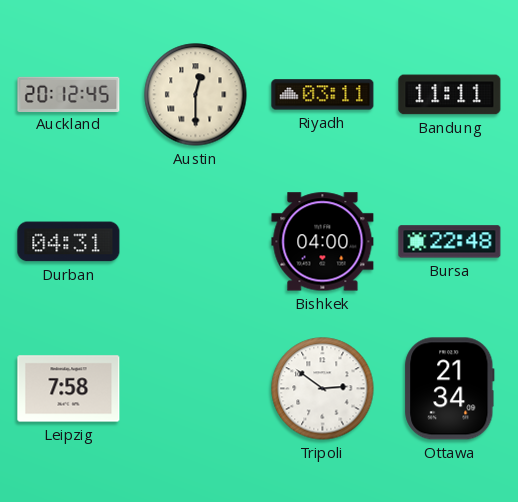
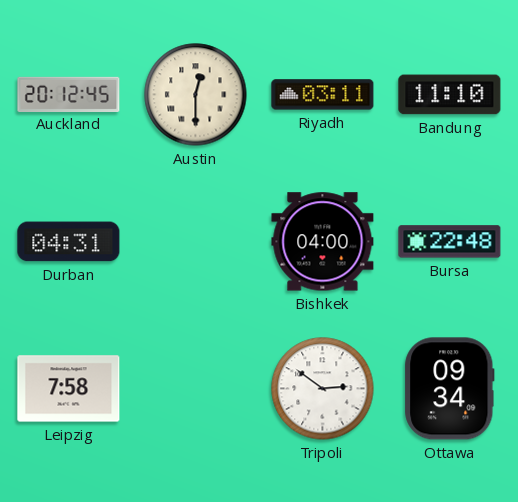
Bandung: 11:11 -> 11:10
Ottawa: 21:34 -> 09:34
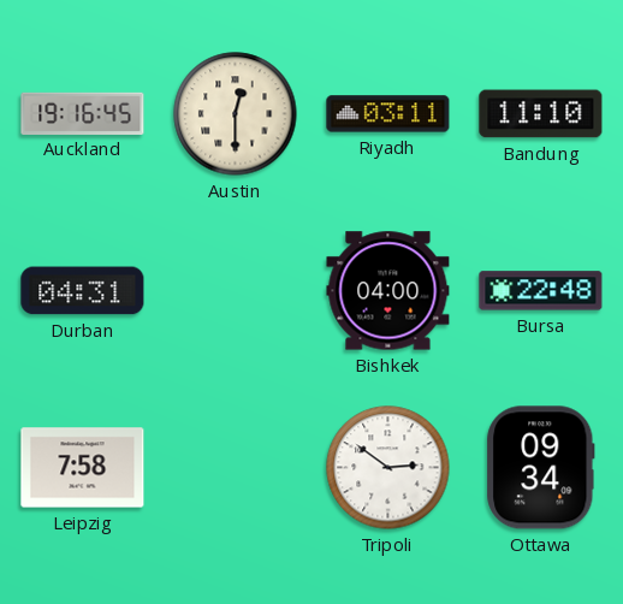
Auckland: 20:12 -> 19:16
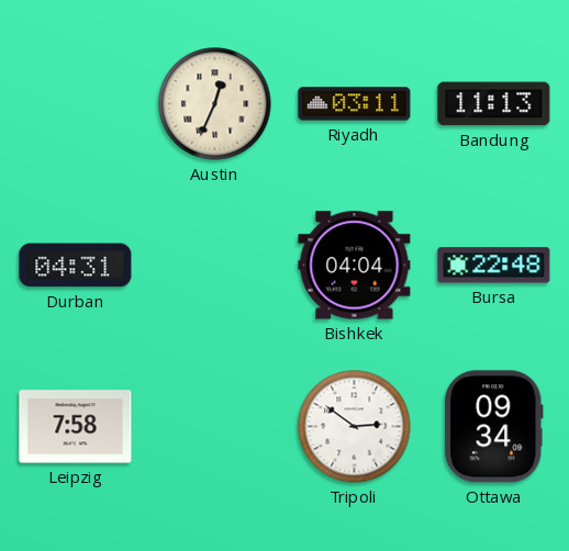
Auckland: 19:16 -> none
Austin: 12:30 -> 12:34
Bandung: 11:10 -> 11:13
Bishkek: 04:00 -> 04:04
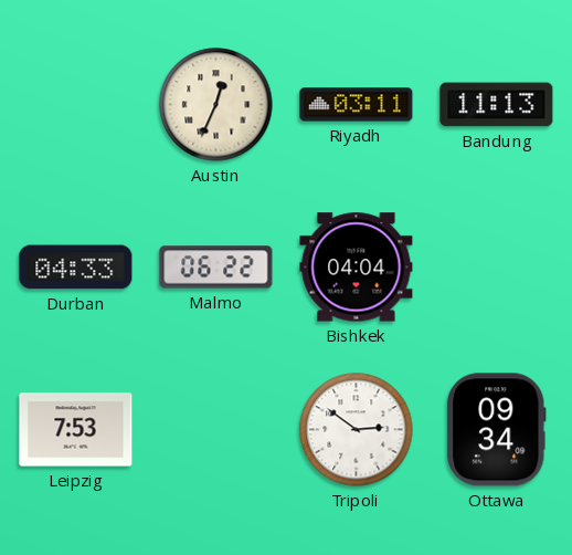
Durban: 04:31 -> 04:33
Malmo: none -> 06:22
Bursa: 22:48 -> none
Leipzig: 7:58 -> 7:53
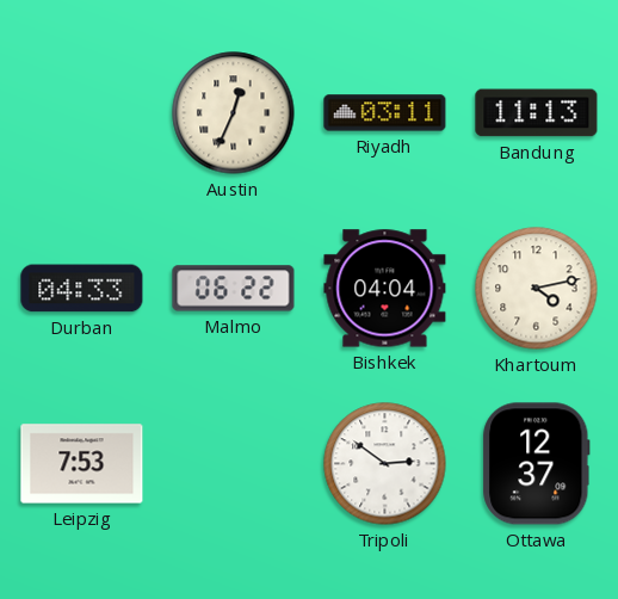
Khartoum: none -> 4:13
Ottawa: 09:34 -> 12:37
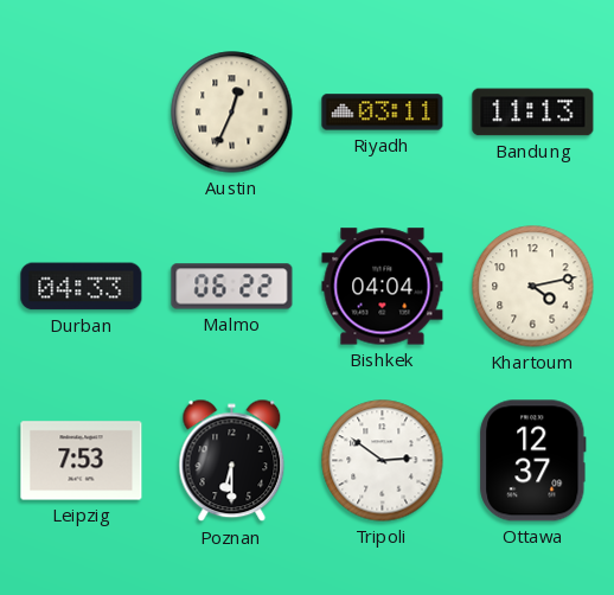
Poznan: none -> 6:30
